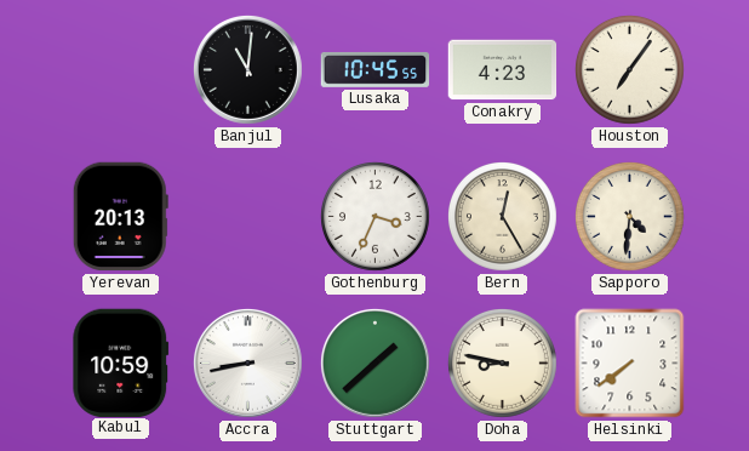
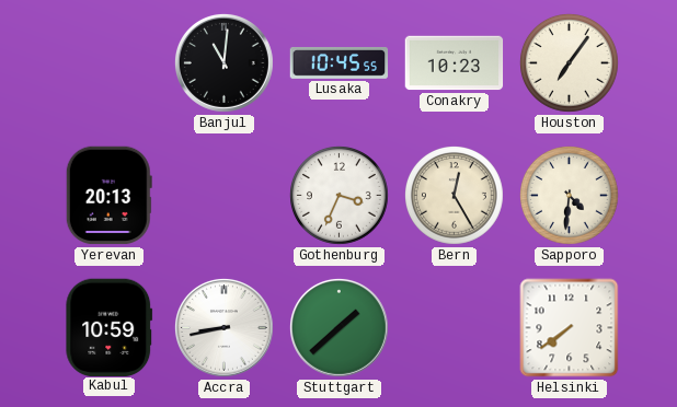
Conakry: 4:23 -> 10:23
Doha: 8:47 -> none
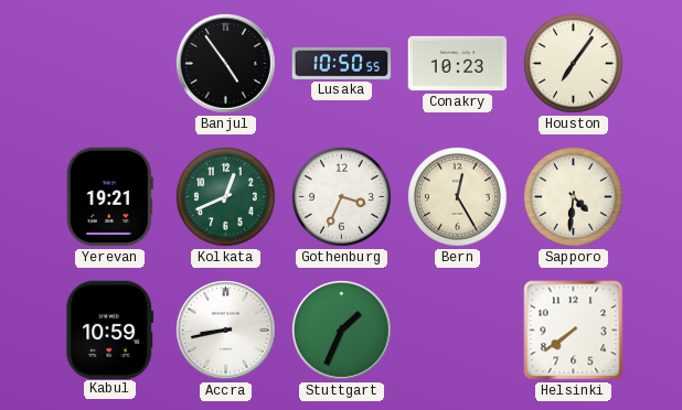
Banjul: 11:01 -> 4:54
Lusaka: 10:45 -> 10:50
Yerevan: 20:13 -> 19:21
Kolkata: none -> 12:41
Stuttgart: 1:38 -> 1:34
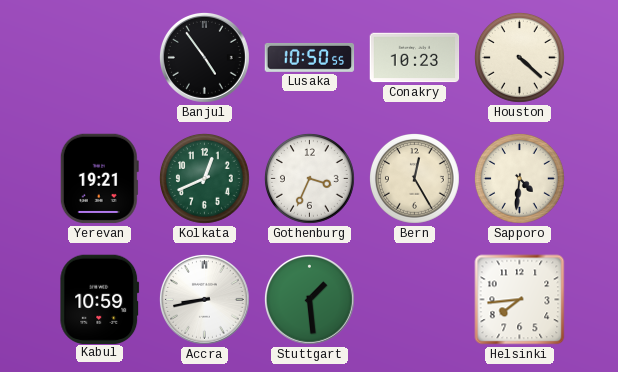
Houston: 7:06 -> 4:22
Stuttgart: 1:34 -> 1:29
Helsinki: 7:39 -> 7:44
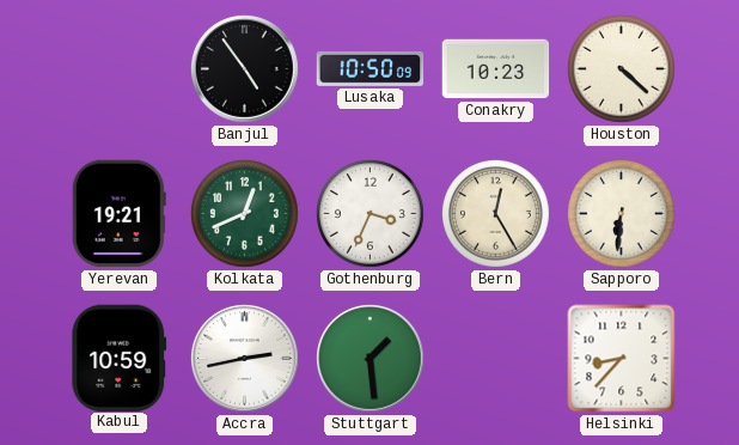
Lusaka: 10:50:55 -> 10:50:09
Sapporo: 4:31 -> 6:31
Accra: 8:43 -> 2:43
Helsinki: 7:44 -> 8:37
